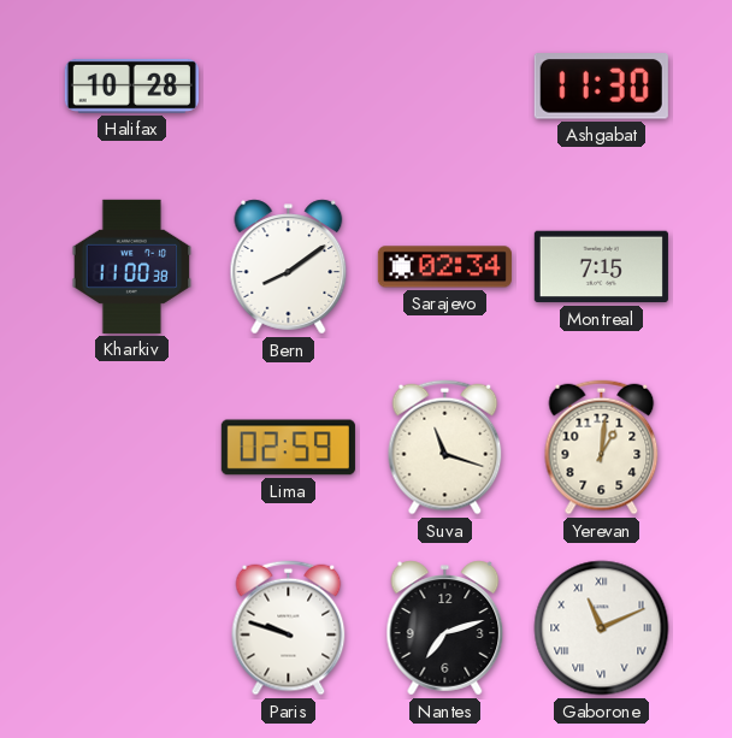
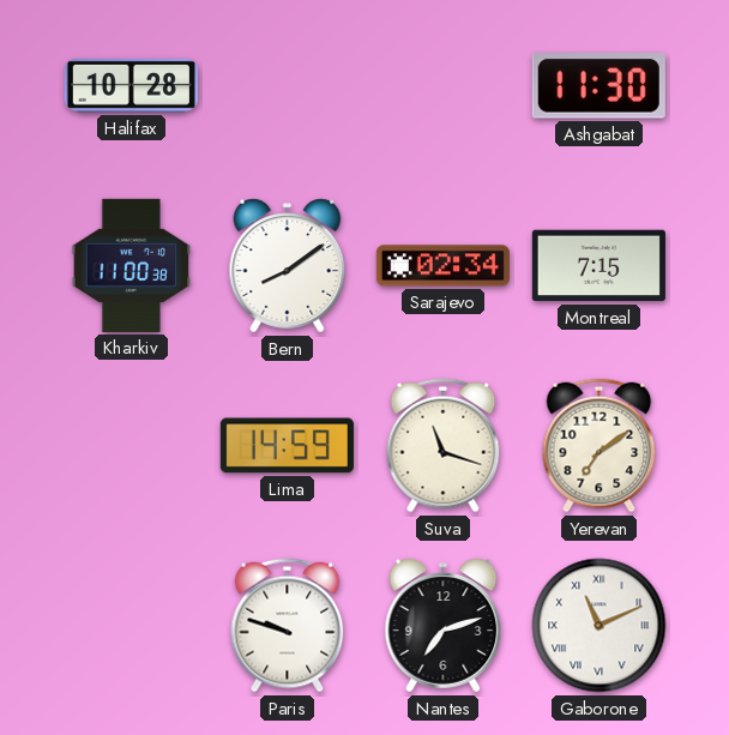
Lima: 02:59 -> 14:59
Yerevan: 1:01 -> 7:09
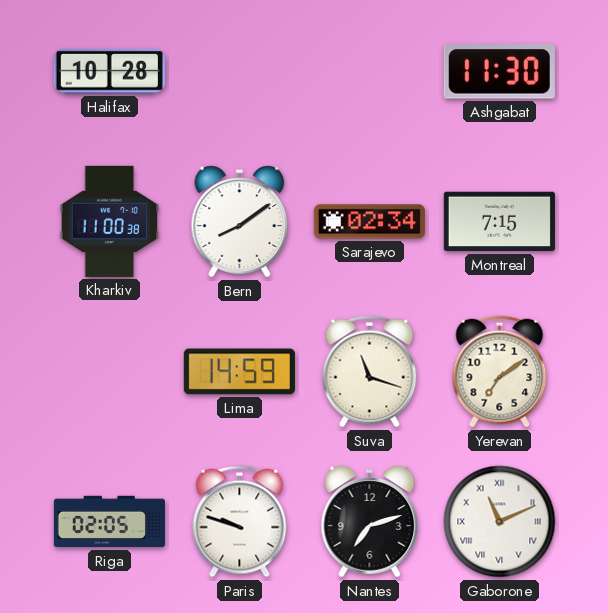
Riga: none -> 02:05
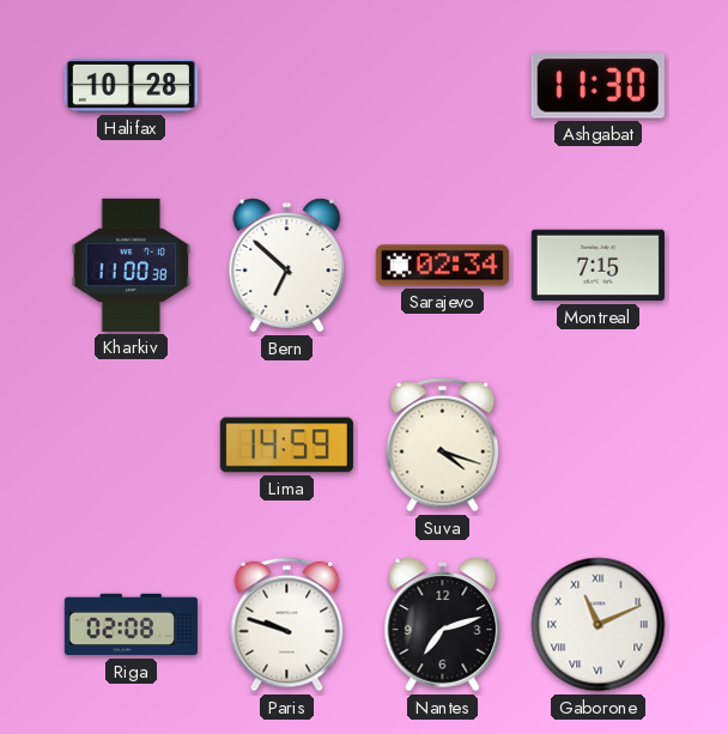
Bern: 8:09 -> 6:52
Suva: 11:18 -> 4:18
Yerevan: 7:09 -> none
Riga: 02:05 -> 02:08
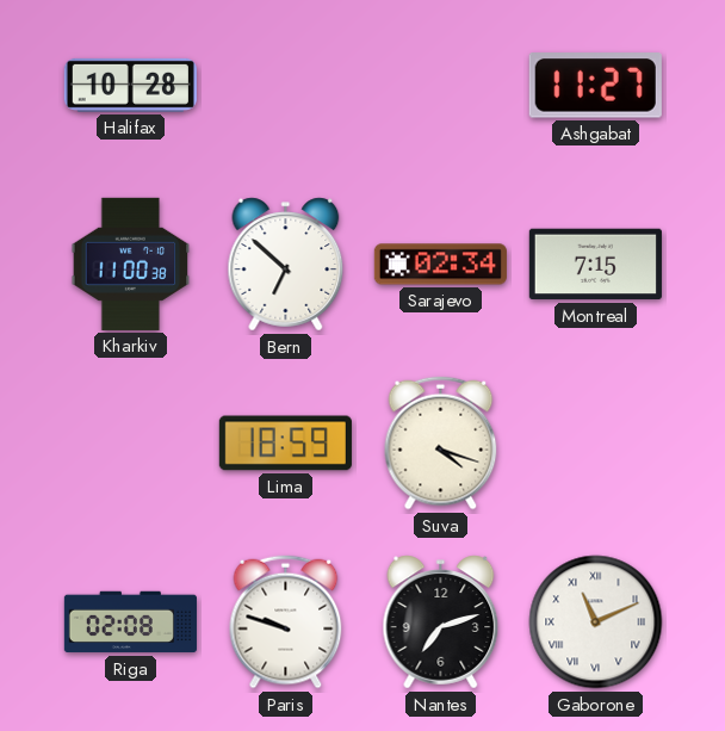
Ashgabat: 11:30 -> 11:27
Lima: 14:59 -> 18:59
